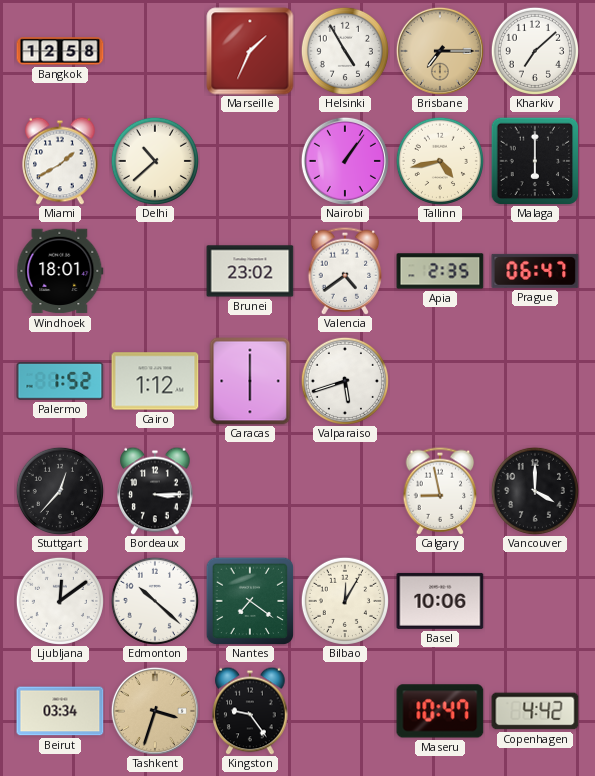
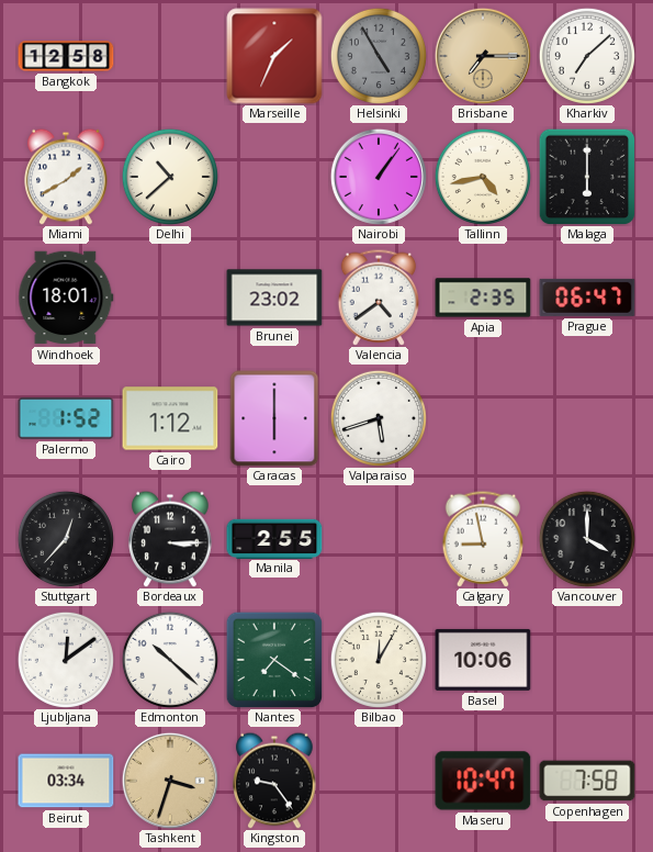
Helsinki dial: white -> grey
Manila: none -> 2:55
Copenhagen: 4:42 -> 7:58
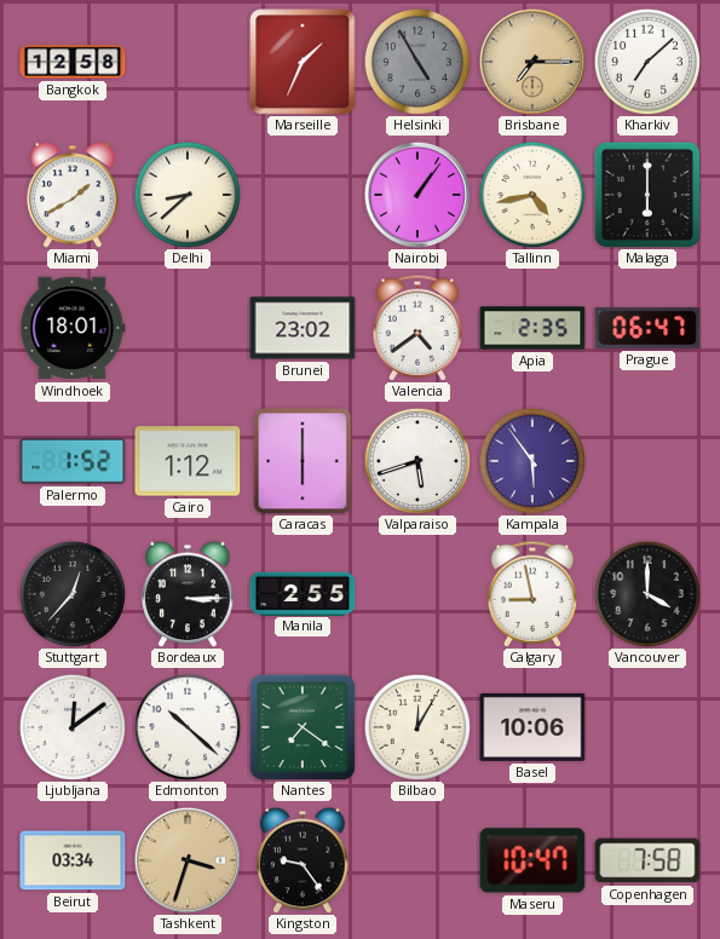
Delhi: 10:38 -> 8:38
Kampala: none -> 5:54
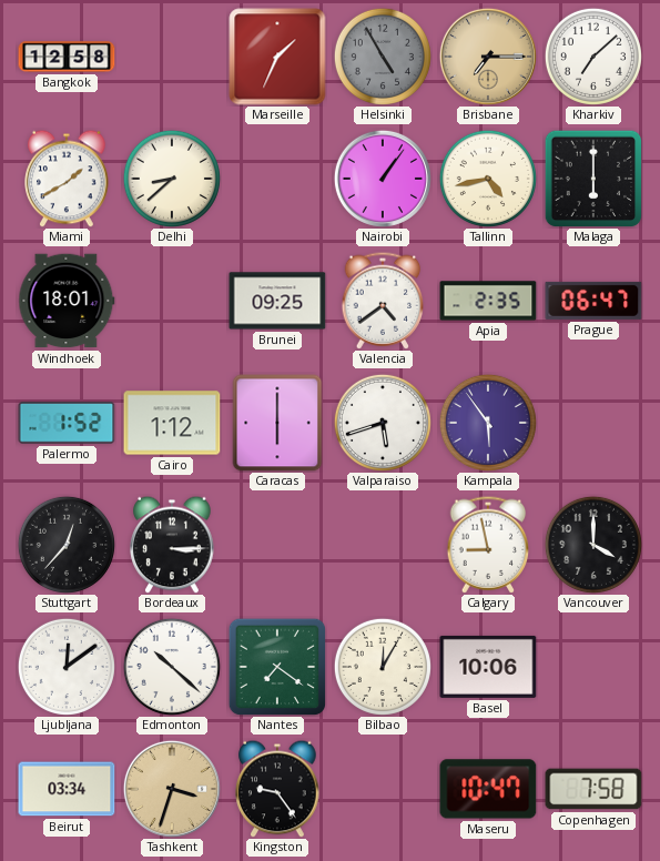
Brunei: 23:02 -> 09:25
Manila: 2:55 -> none
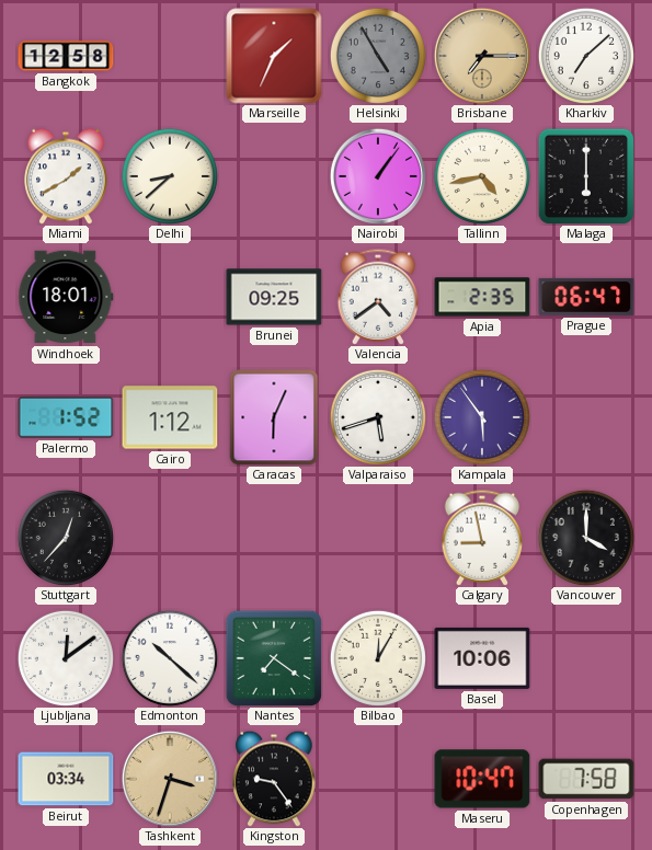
Caracas: 6:00 -> 6:04
Bordeaux: 3:15 -> none
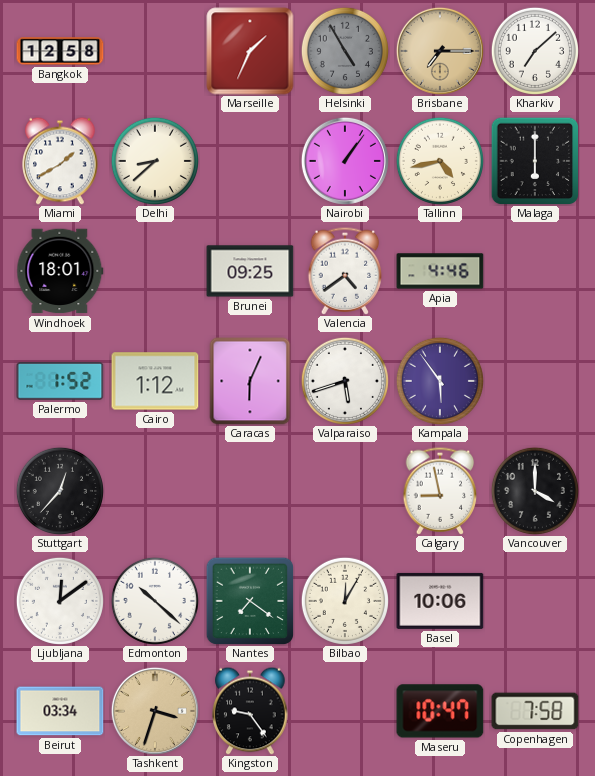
Apia: 2:35 -> 4:46
Prague: 06:47 -> none
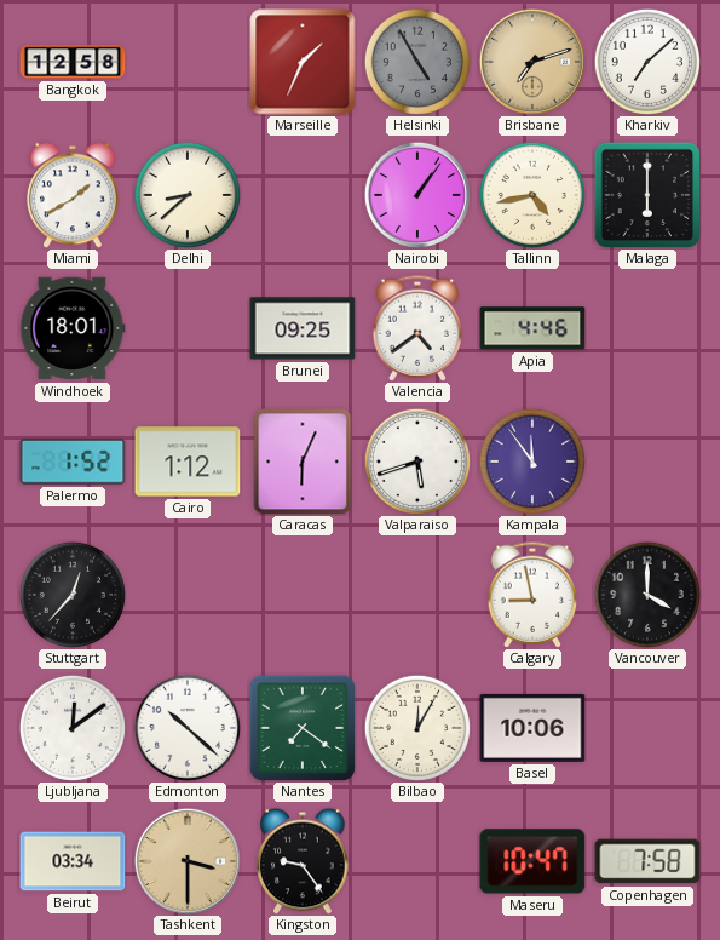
Brisbane: 7:15 -> 7:12
Kampala: 5:54 -> 11:54
Tashkent: 3:33 -> 3:30
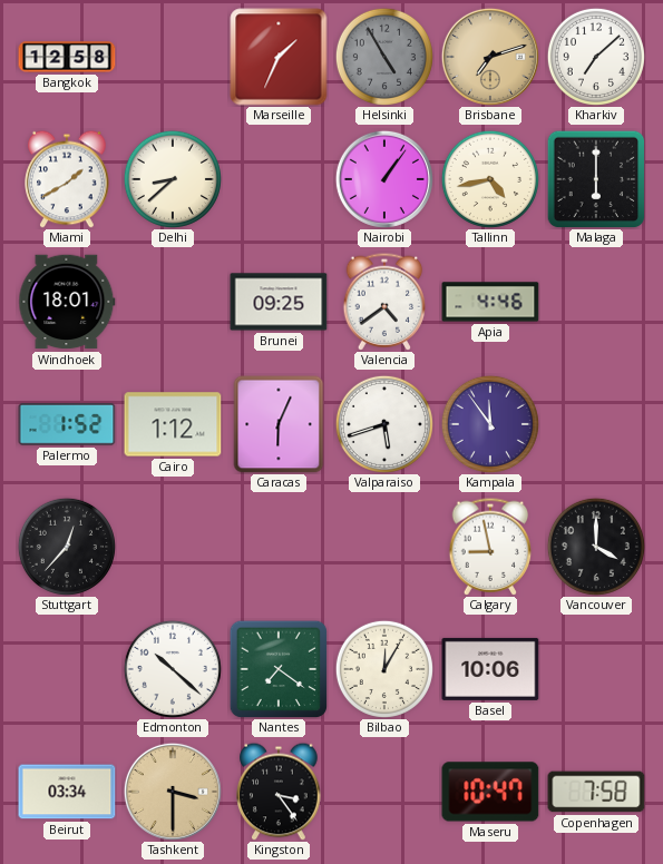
Ljubljana: 12:09 -> none
Kingston: 9:24 -> 3:24
